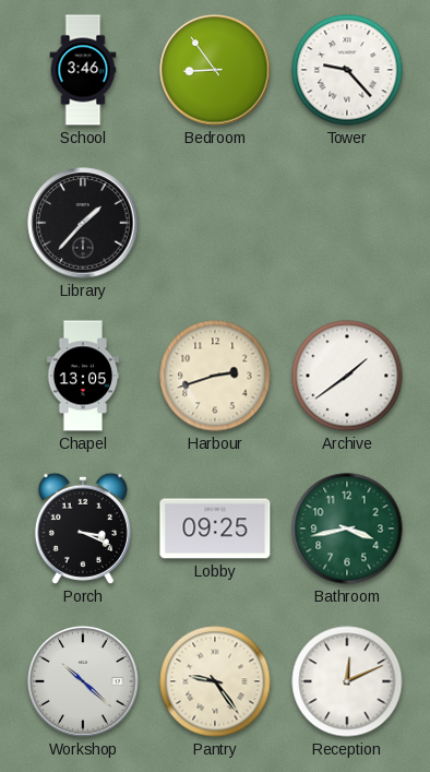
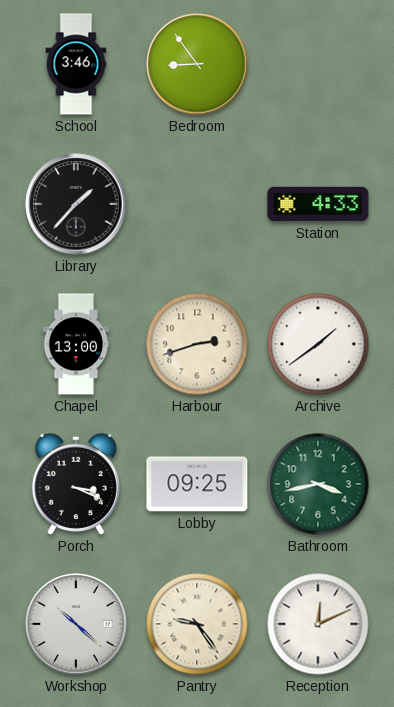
Tower: 9:23 -> none
Station: none -> 4:33
Chapel: 13:05 -> 13:00
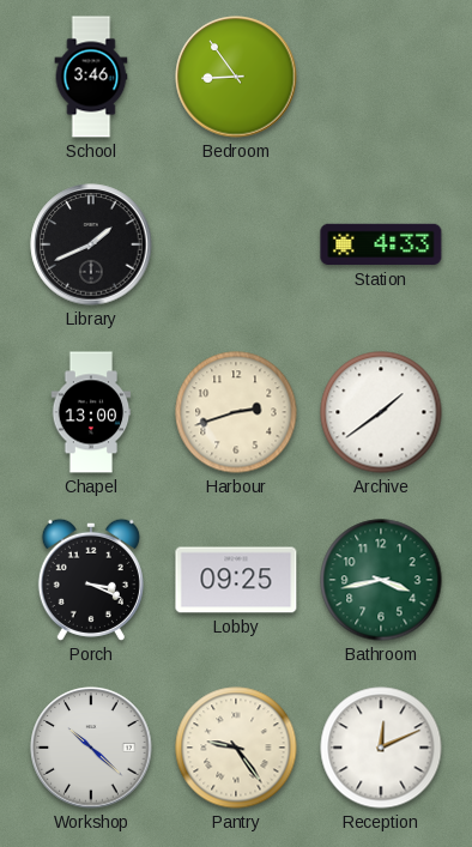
Library: 1:37 -> 1:41
